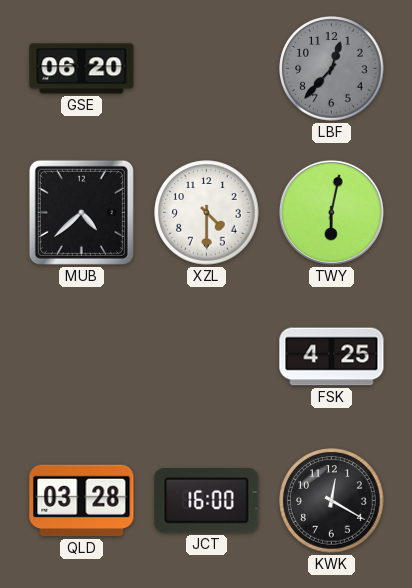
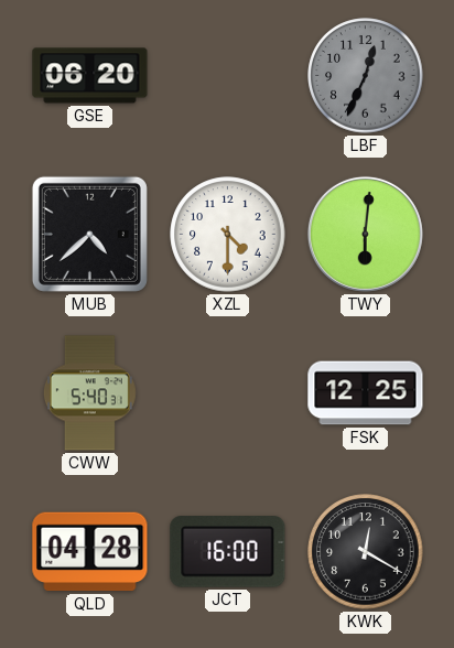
LBF: 12:37 -> 12:34
TWY: 6:02 -> 6:01
CWW: none -> 5:40
FSK: 4:25 -> 12:25
QLD: 03:28 -> 04:28
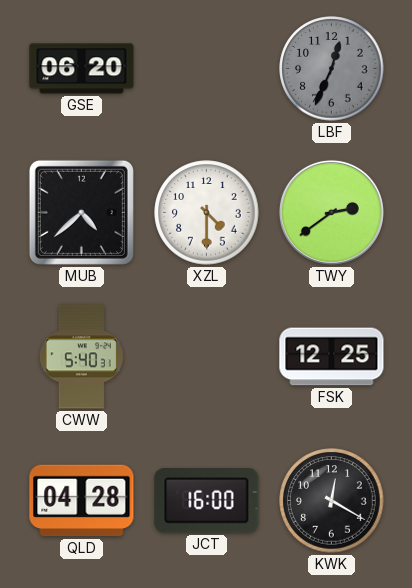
TWY: 6:01 -> 2:39
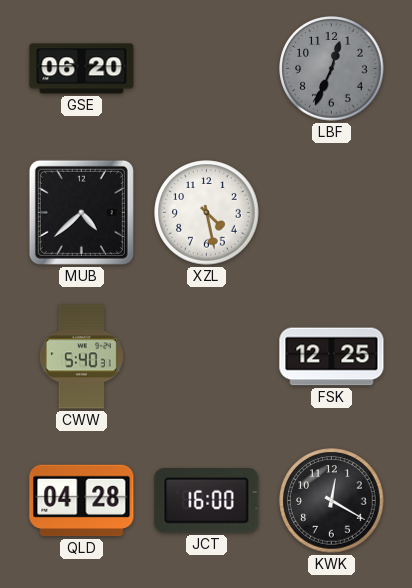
XZL: 4:30 -> 4:28
TWY: 2:39 -> none
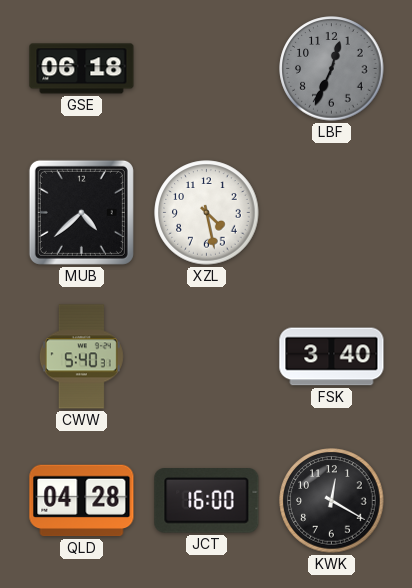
GSE: 06:20 -> 06:18
FSK: 12:25 -> 3:40
